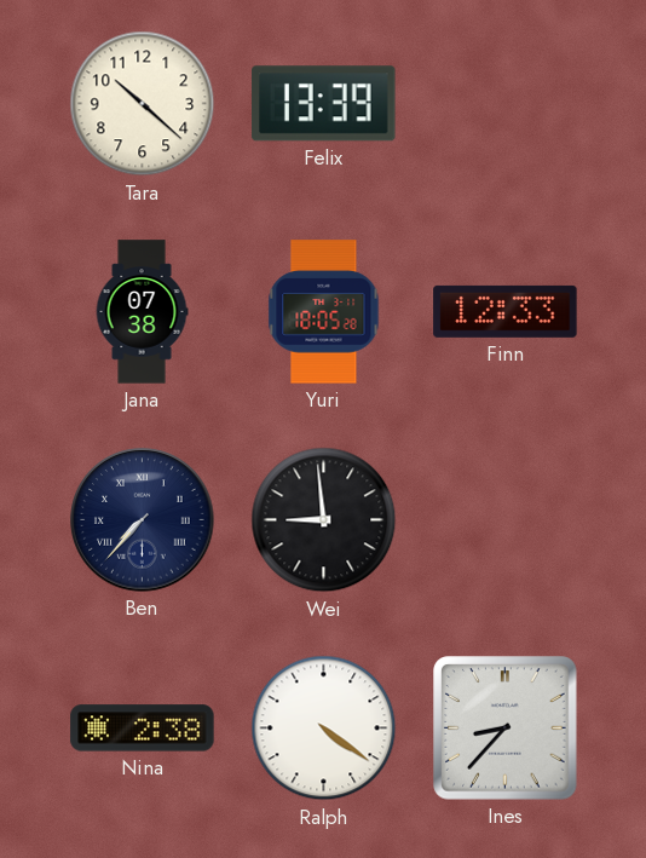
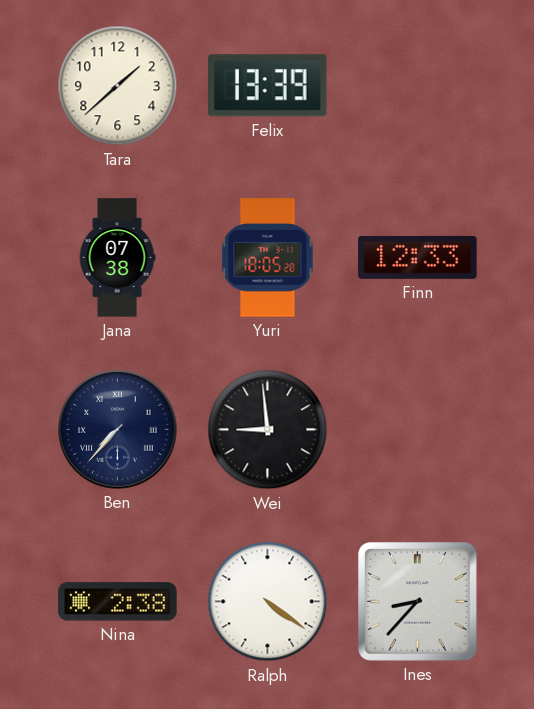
Tara: 10:22 -> 1:38
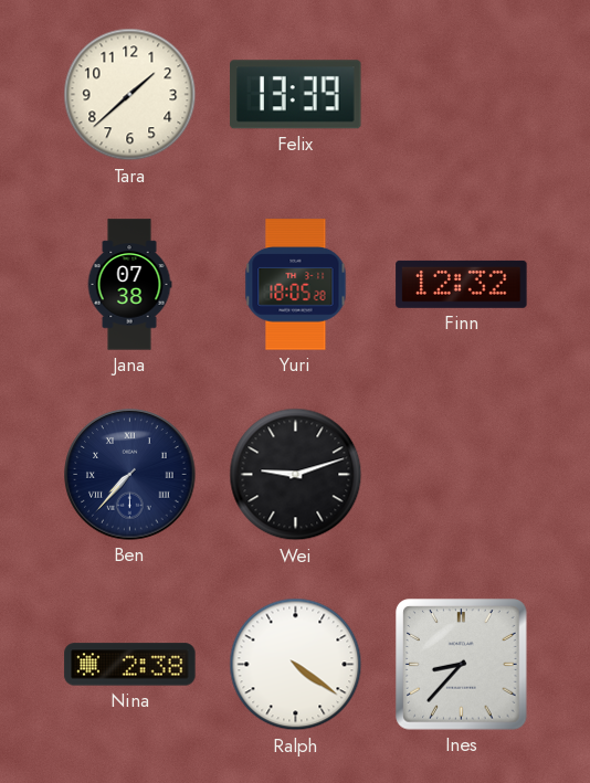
Finn: 12:33 -> 12:32
Wei: 8:59 -> 9:12
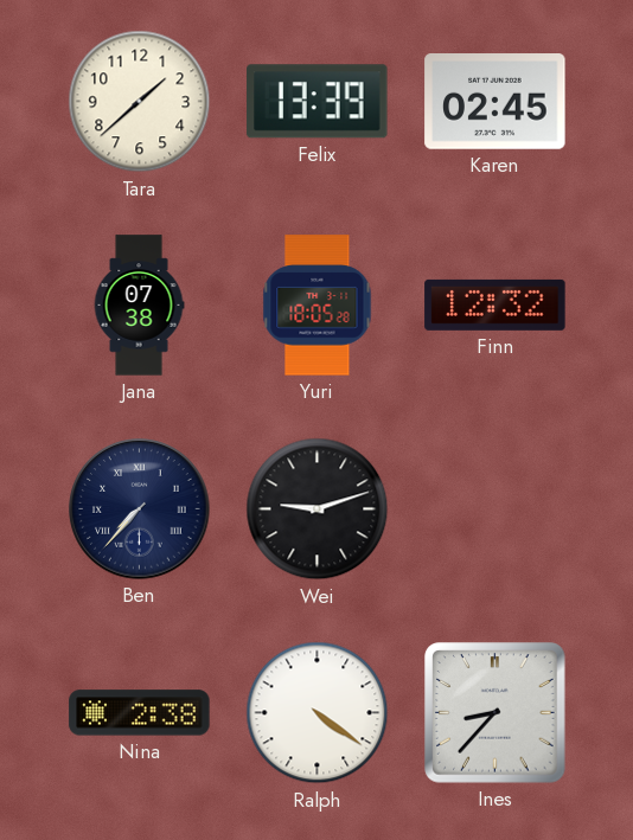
Karen: none -> 02:45
